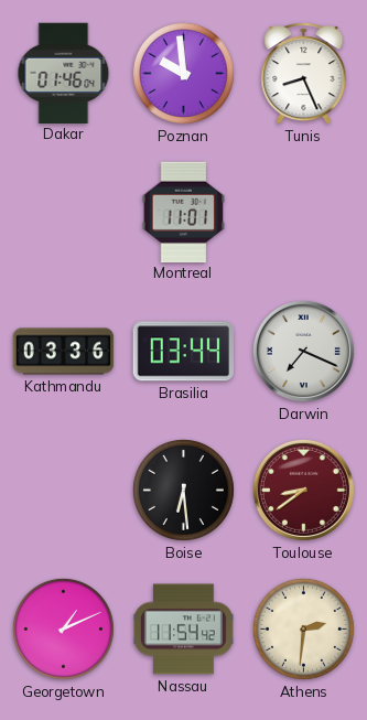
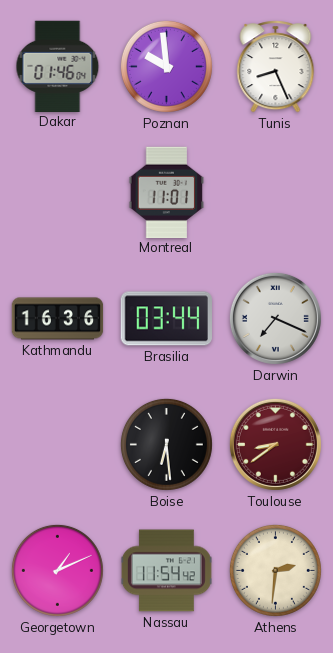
Kathmandu: 03:36 -> 16:36
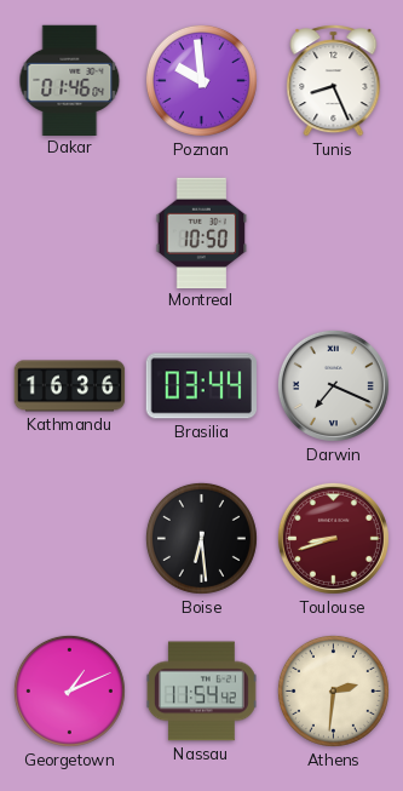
Montreal: 11:01 -> 10:50
Toulouse: 8:39 -> 8:42
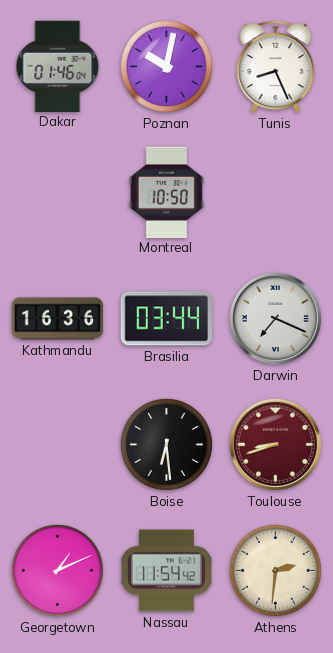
Poznan: 9:59 -> 10:02
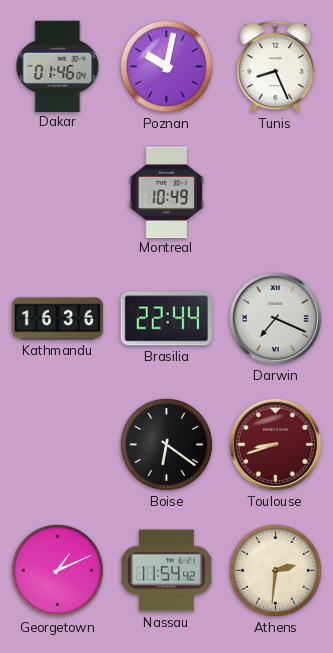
Montreal: 10:50 -> 10:49
Brasilia: 03:44 -> 22:44
Boise: 6:29 -> 6:21
